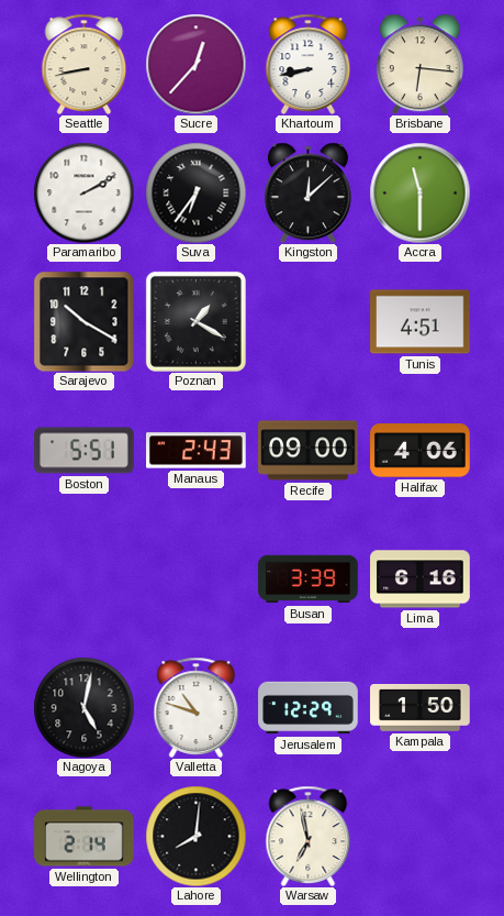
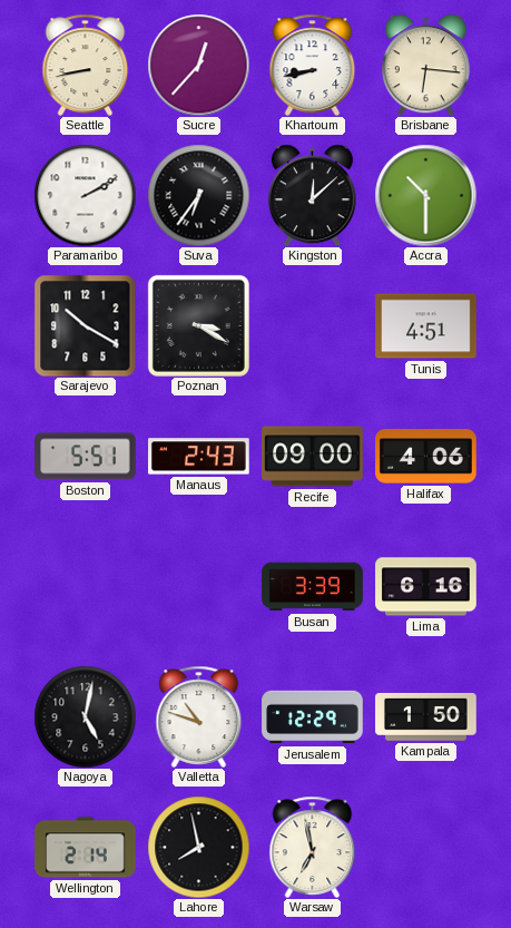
Accra: 11:30 -> 10:30
Poznan: 1:20 -> 3:20
Lahore: 8:01 -> 7:58
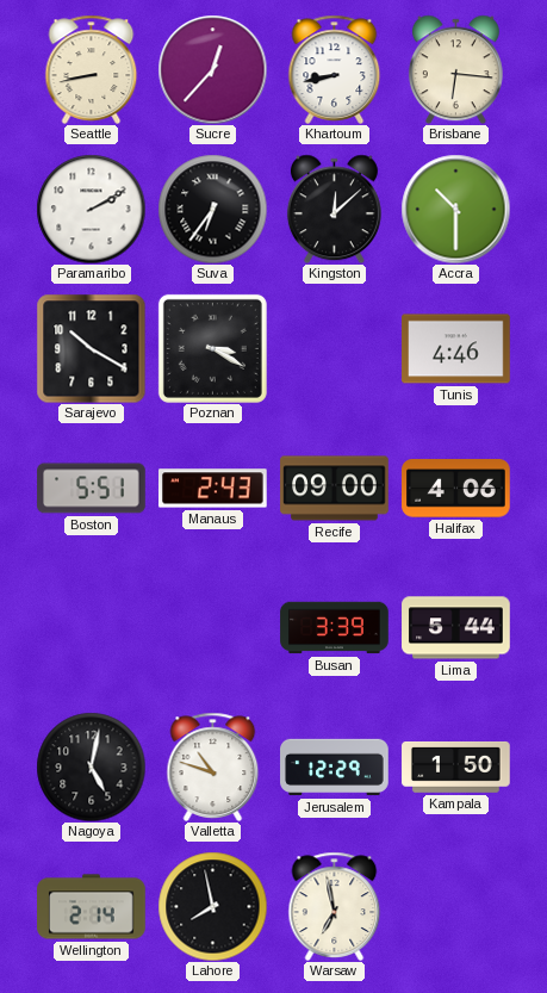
Tunis: 4:51 -> 4:46
Lima: 6:16 -> 5:44
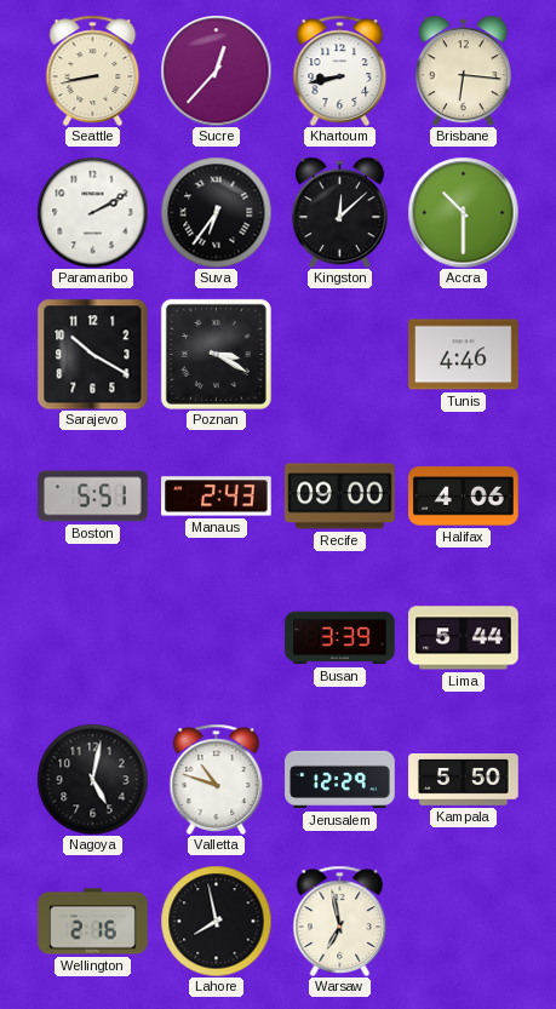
Kampala: 1:50 -> 5:50
Wellington: 2:14 -> 2:16
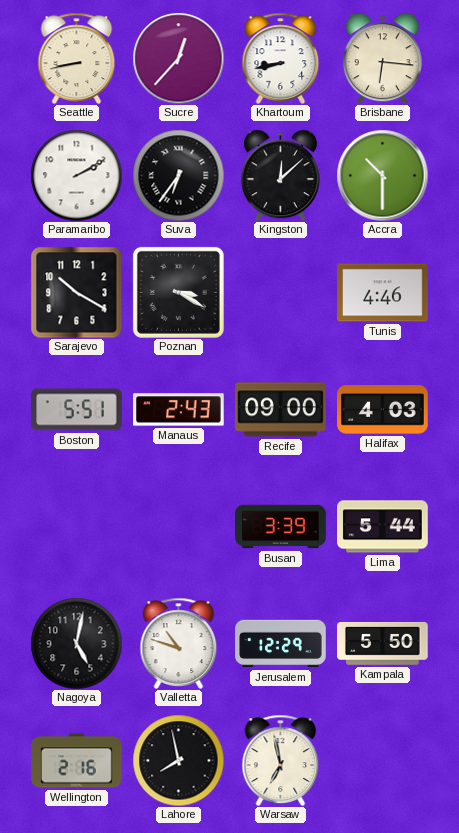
Halifax: 4:06 -> 4:03
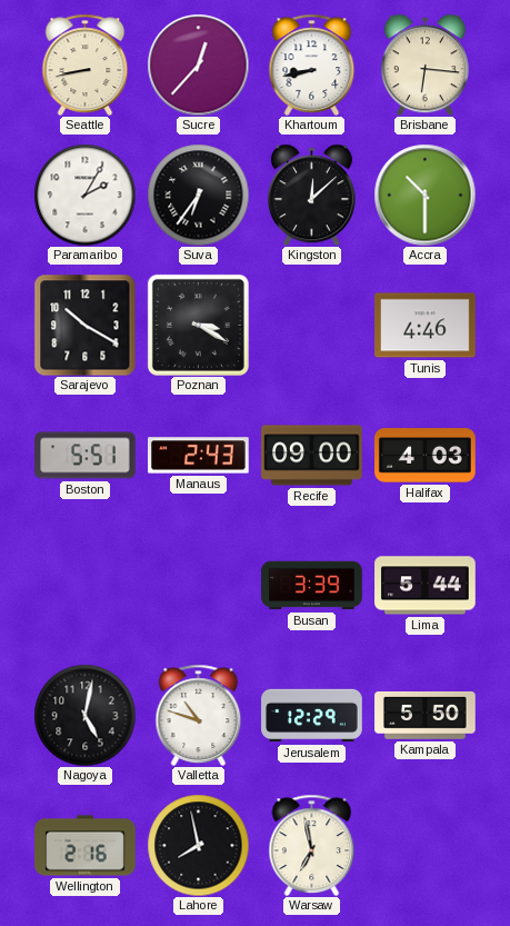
Paramaribo: 2:10 -> 2:05
